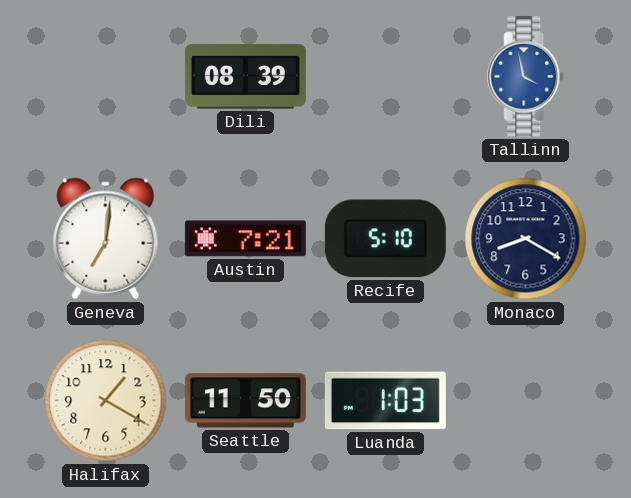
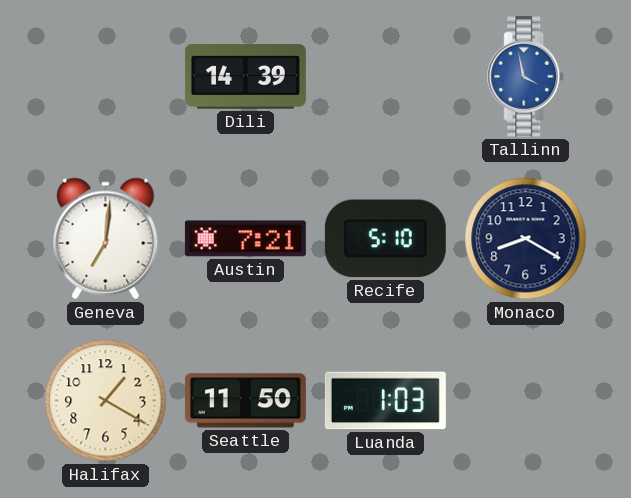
Dili: 08:39 -> 14:39
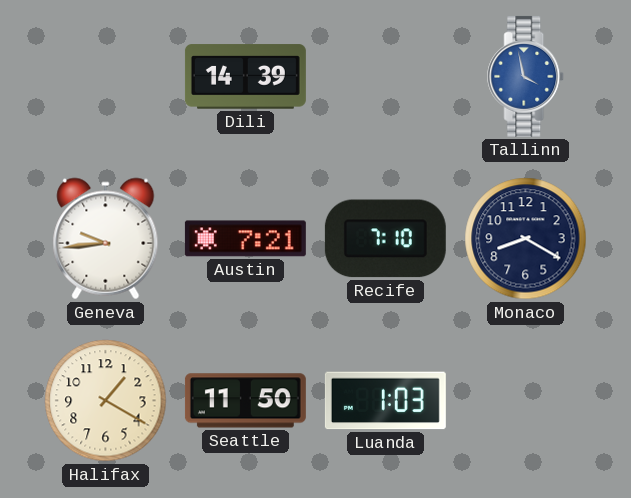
Geneva: 7:01 -> 9:44
Recife: 5:10 -> 7:10
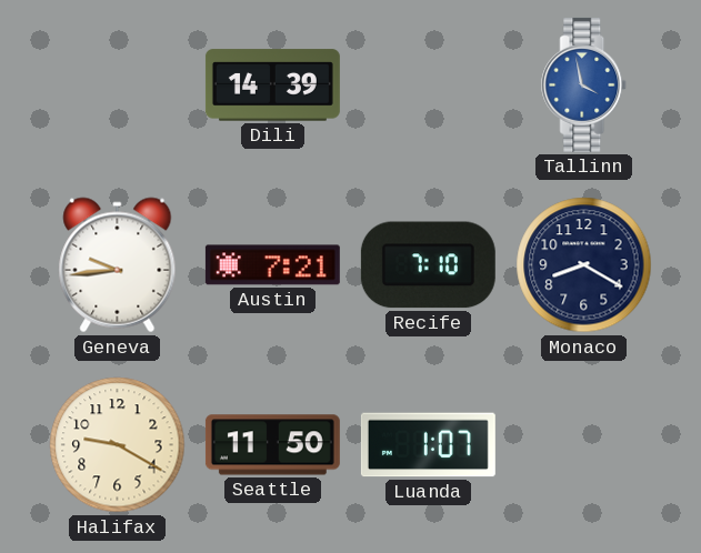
Halifax: 1:20 -> 9:20
Luanda: 1:03 -> 1:07
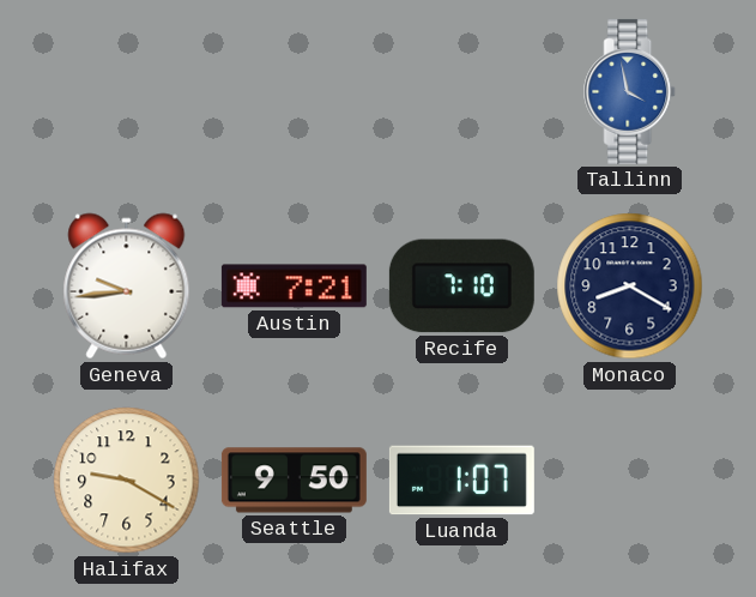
Dili: 14:39 -> none
Seattle: 11:50 -> 9:50
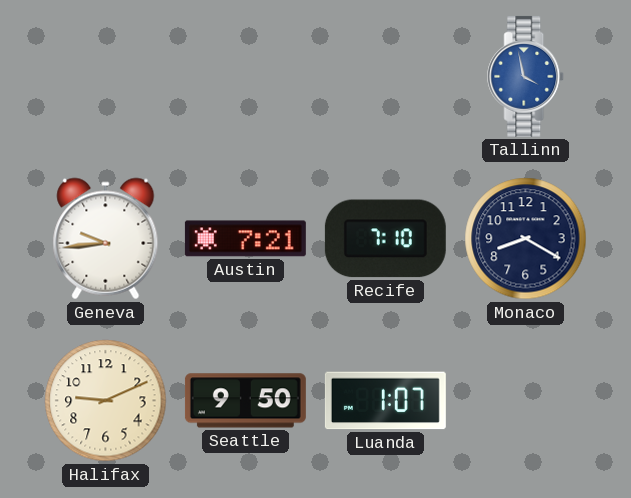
Halifax: 9:20 -> 9:11
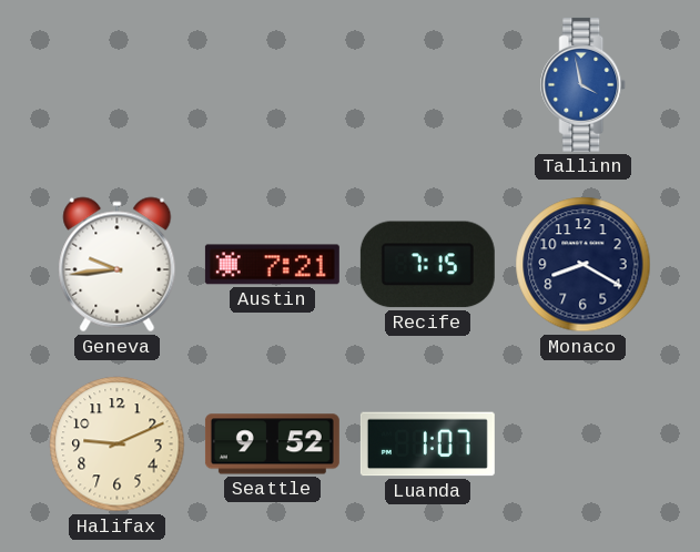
Recife: 7:10 -> 7:15
Seattle: 9:50 -> 9:52
